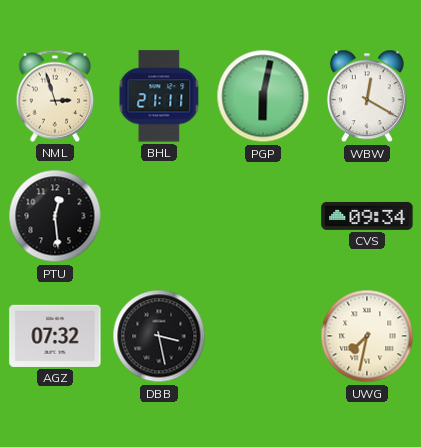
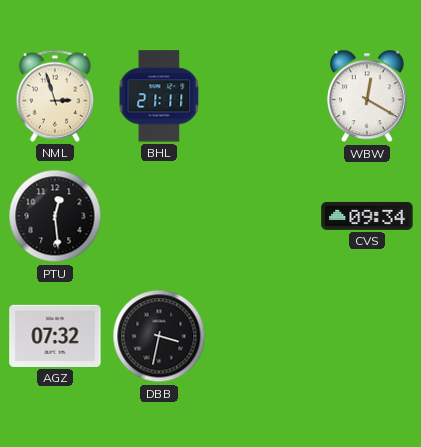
PGP: 6:02 -> none
DBB: 3:28 -> 3:32
UWG: 7:32 -> none
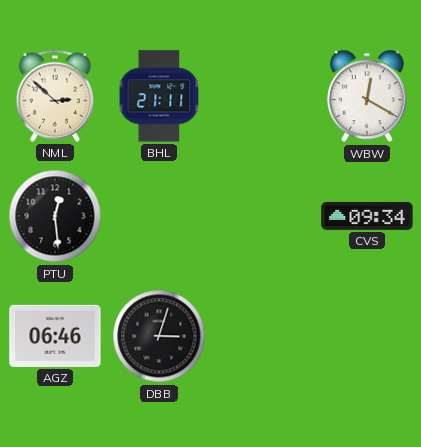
NML: 2:57 -> 2:52
AGZ: 07:32 -> 06:46
DBB: 3:32 -> 3:03
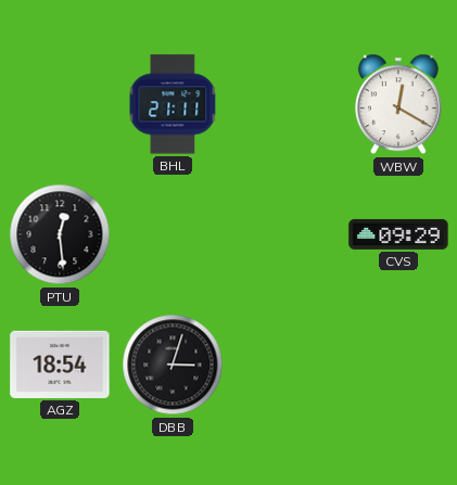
NML: 2:52 -> none
CVS: 09:34 -> 09:29
AGZ: 06:46 -> 18:54
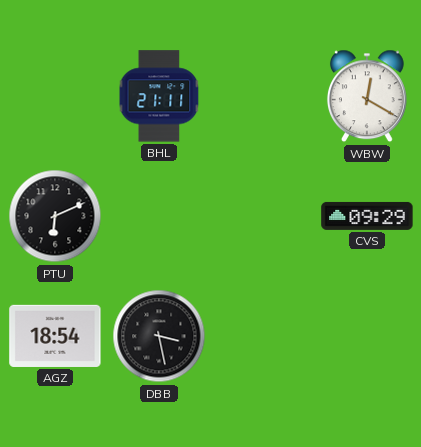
PTU: 12:29 -> 6:11
DBB: 3:03 -> 3:28
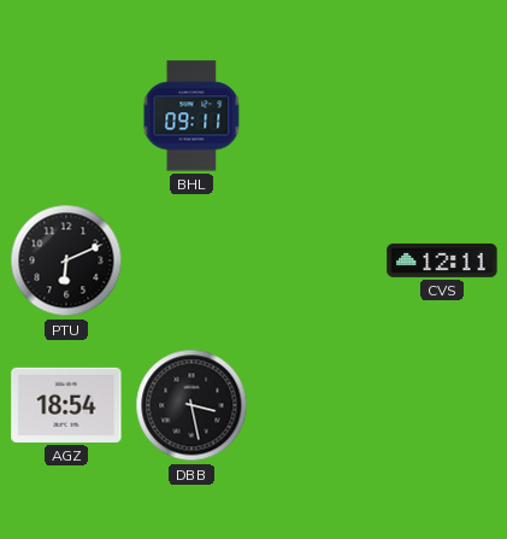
BHL: 21:11 -> 09:11
WBW: 12:20 -> none
CVS: 09:29 -> 12:11
